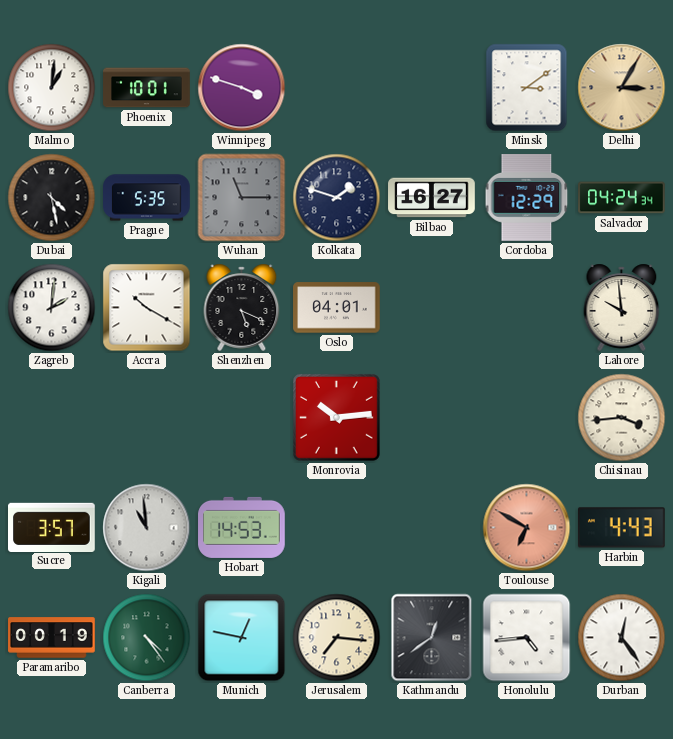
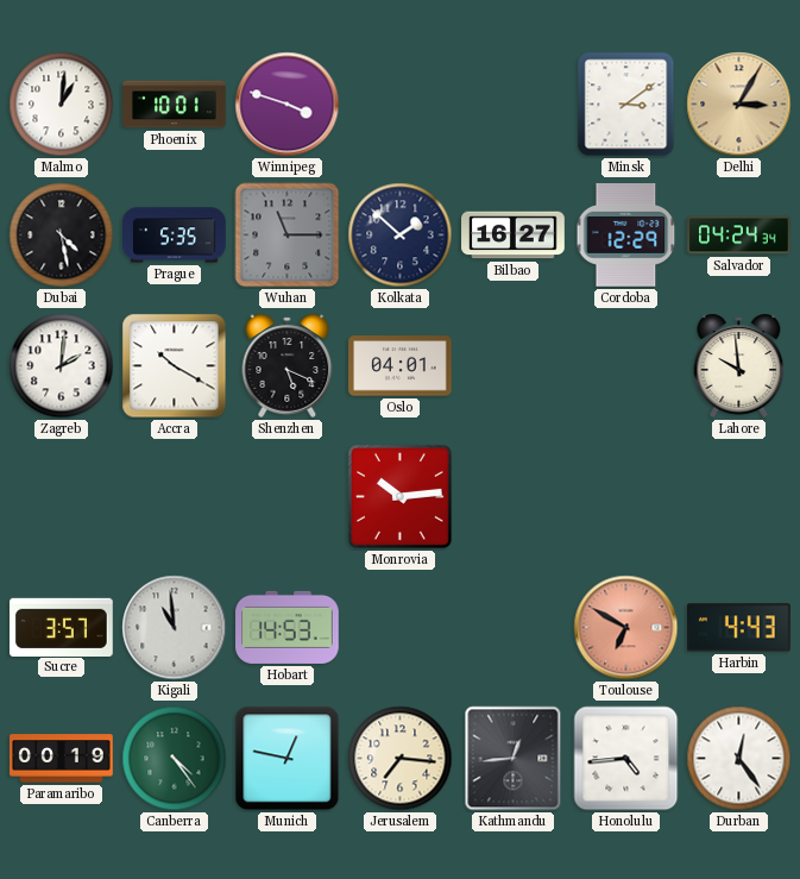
Kolkata: 1:48 -> 1:52
Chisinau: 3:44 -> none
Kathmandu: 12:39 -> 12:44
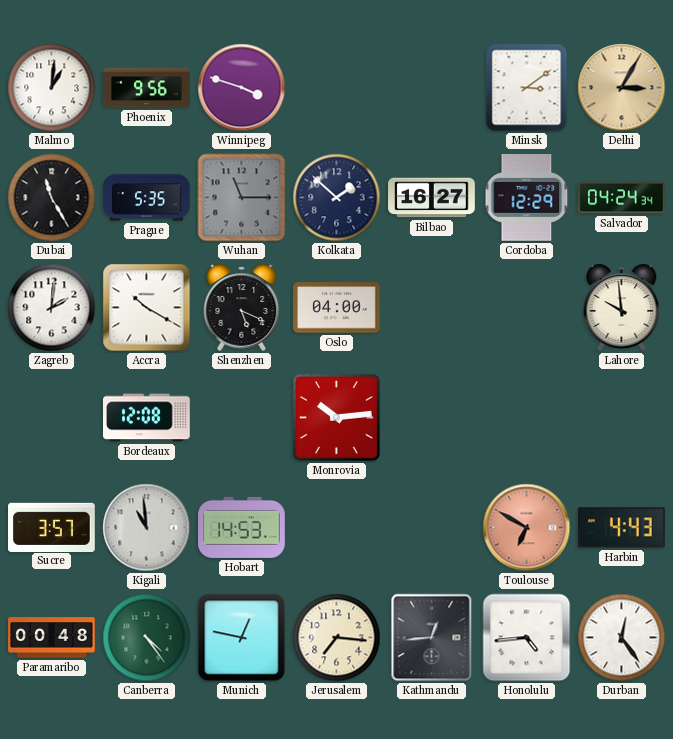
Phoenix: 10:01 -> 9:56
Dubai: 4:28 -> 11:25
Oslo: 04:01 -> 04:00
Bordeaux: none -> 12:08
Paramaribo: 00:19 -> 00:48
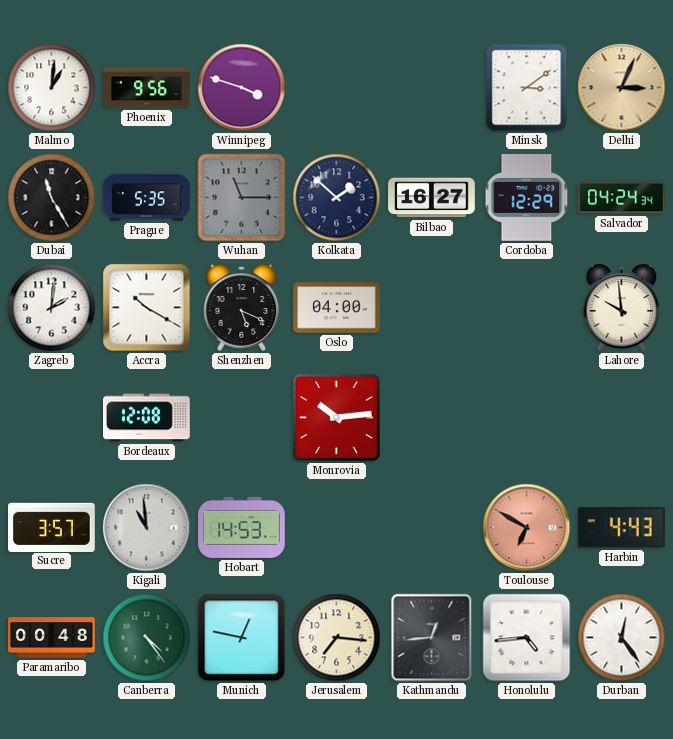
Delhi: 3:05 -> 3:04
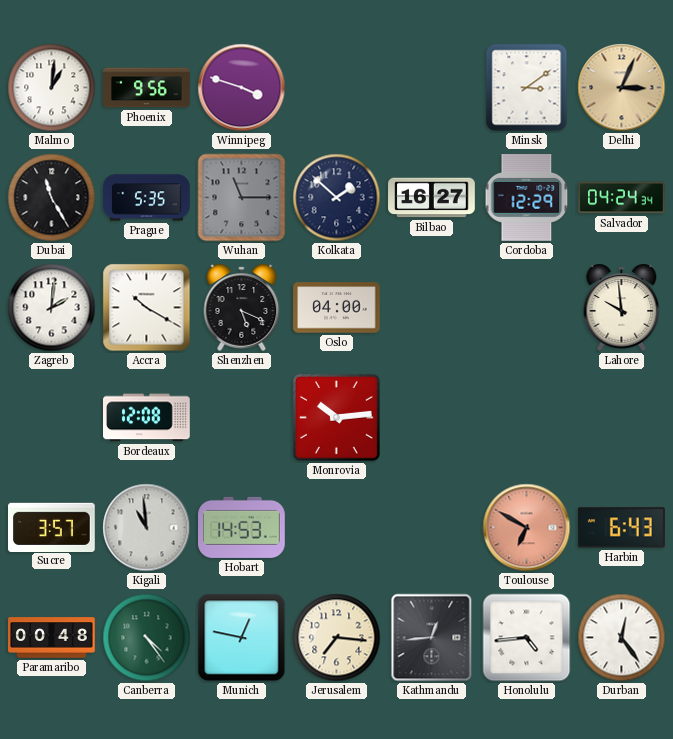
Harbin: 4:43 -> 6:43
